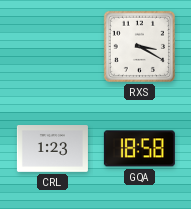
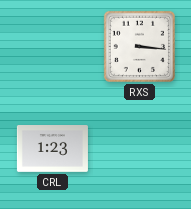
RXS: 3:20 -> 3:16
GQA: 18:58 -> none
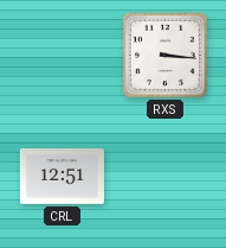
CRL: 1:23 -> 12:51
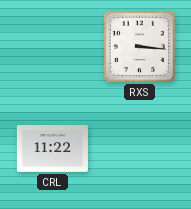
CRL: 12:51 -> 11:22
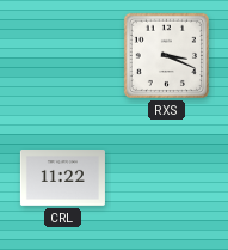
RXS: 3:16 -> 3:19
